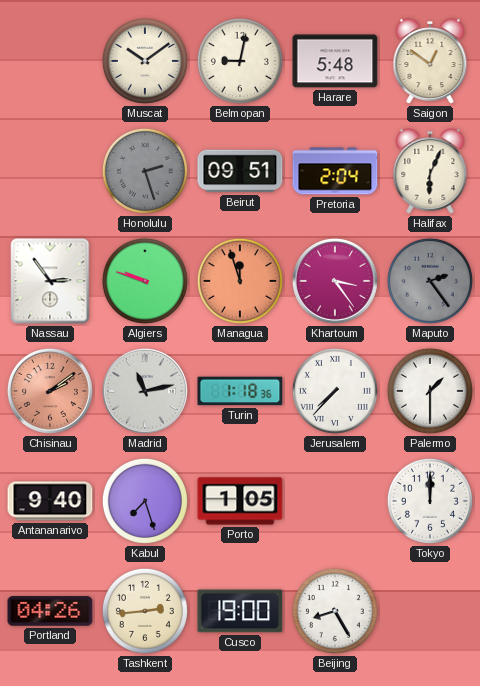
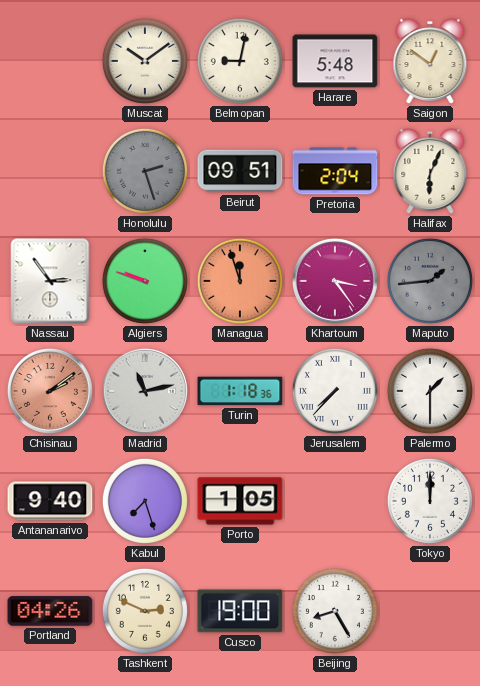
Maputo: 2:24 -> 1:44
Tashkent: 2:44 -> 2:49
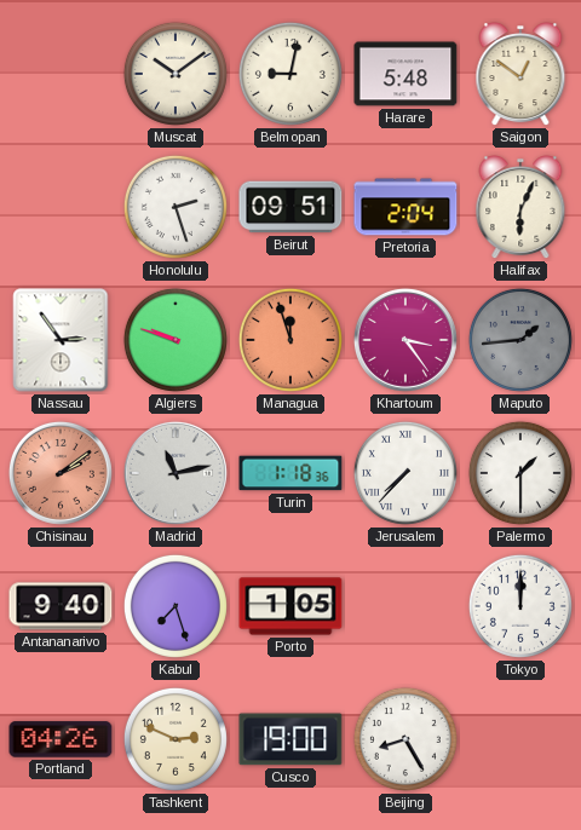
Honolulu dial: grey -> white
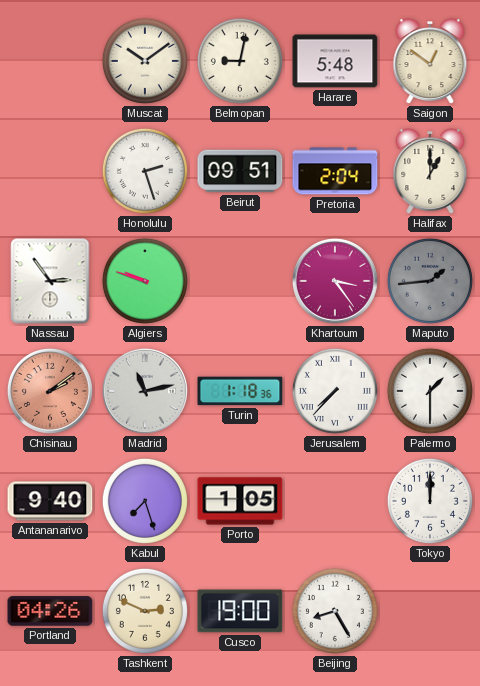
Halifax: 6:04 -> 1:00
Managua: 11:57 -> none
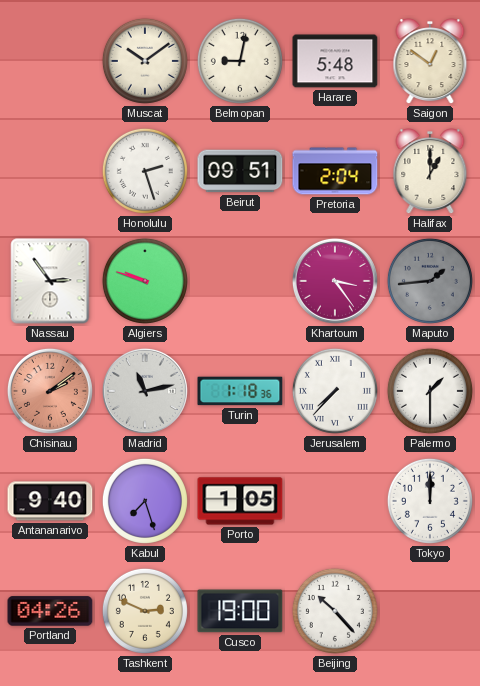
Beijing: 8:25 -> 10:23
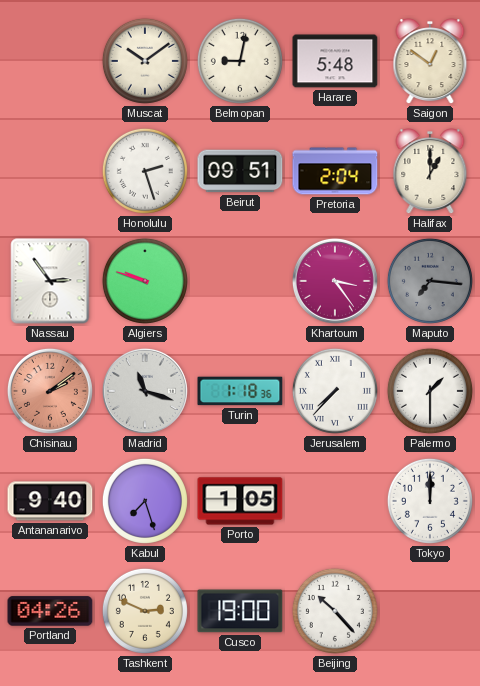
Maputo: 1:44 -> 7:16
Madrid: 11:13 -> 11:18
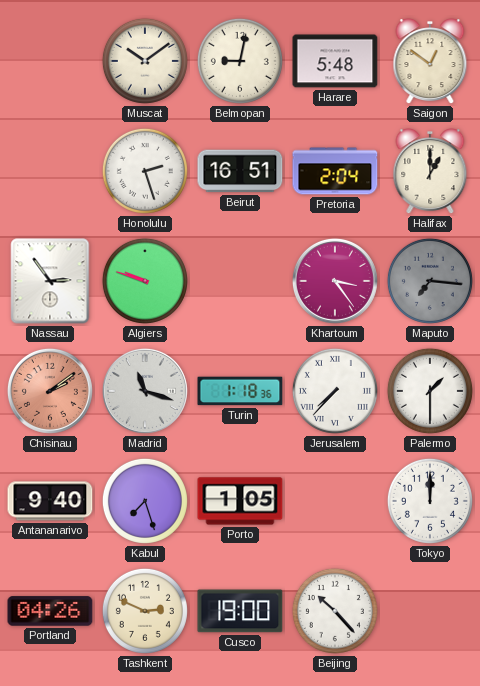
Beirut: 09:51 -> 16:51
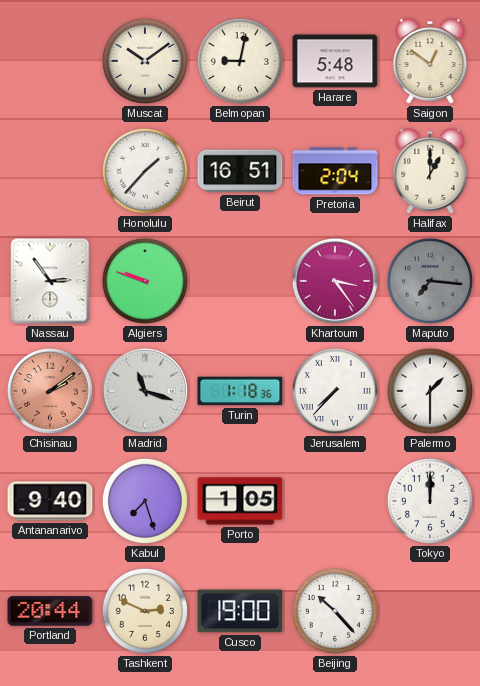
Honolulu: 2:27 -> 1:37
Portland: 04:26 -> 20:44
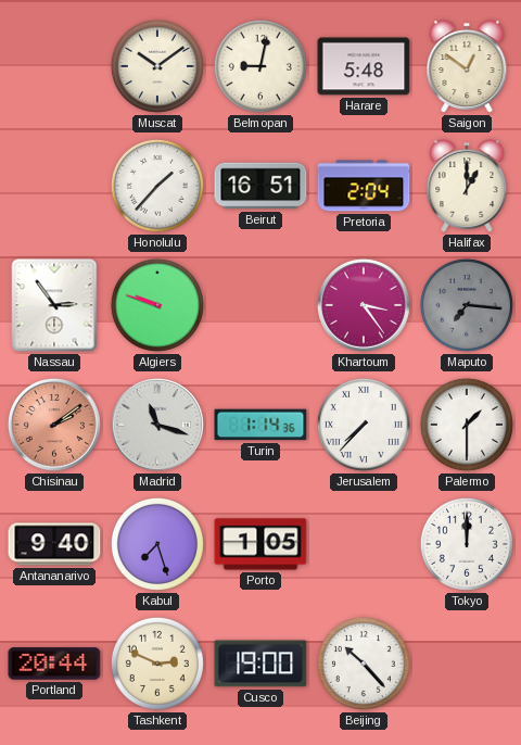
Turin: 1:18 -> 1:14
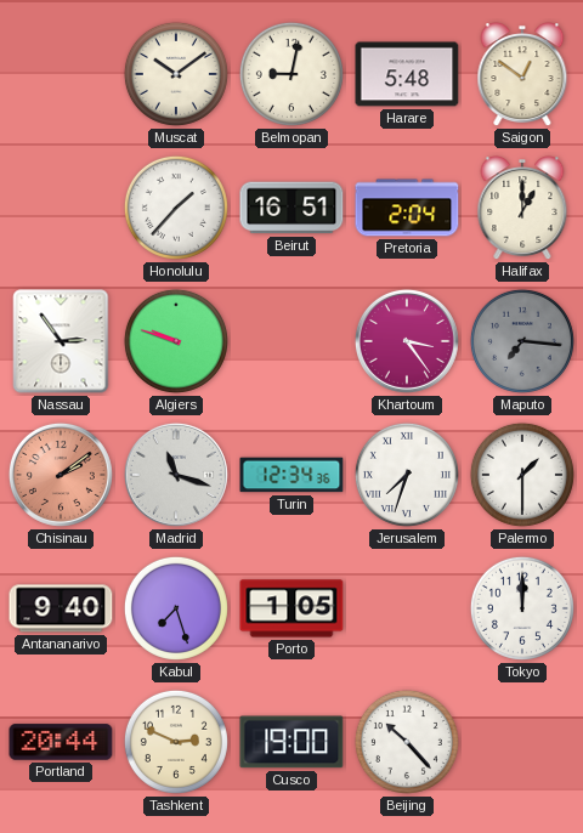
Turin: 1:14 -> 12:34
Jerusalem: 7:37 -> 7:33
